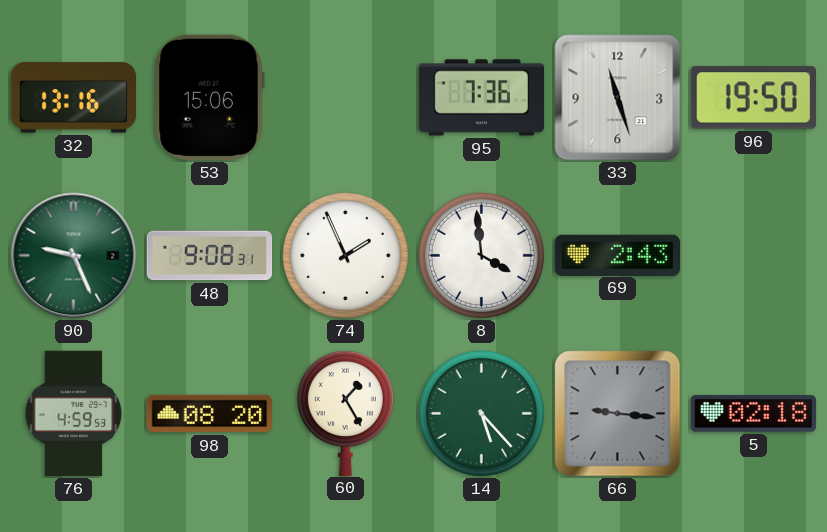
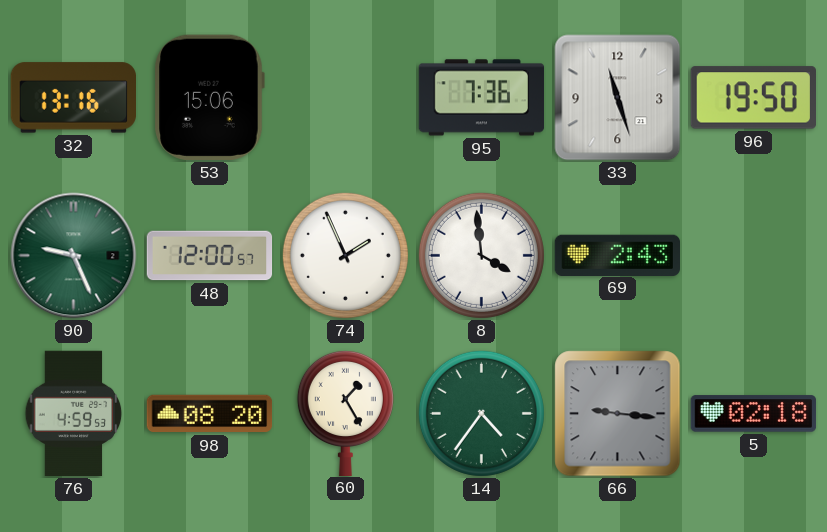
48: 9:08 -> 12:00
14: 5:23 -> 4:36
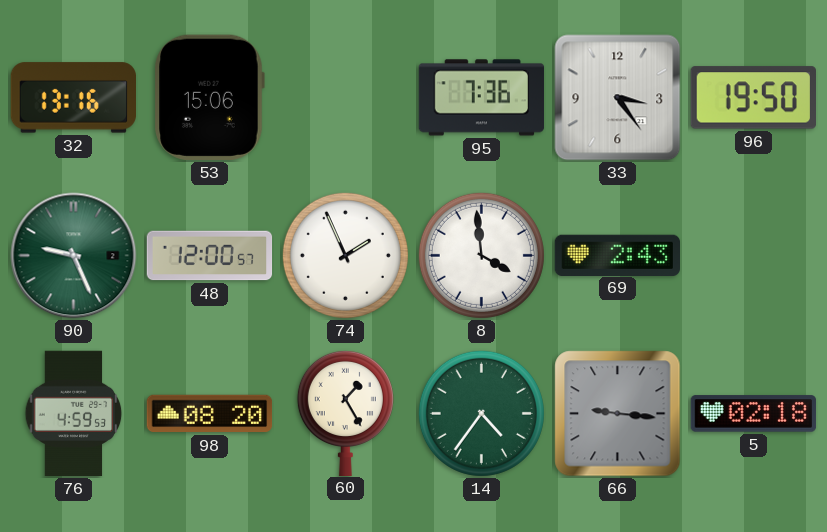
33: 11:27 -> 3:24
